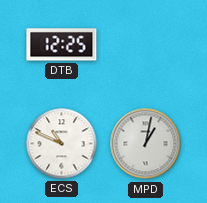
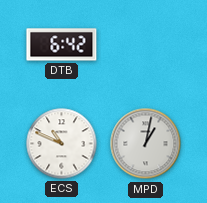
DTB: 12:25 -> 6:42
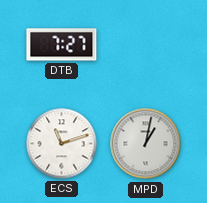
DTB: 6:42 -> 7:27
ECS: 10:49 -> 11:12
